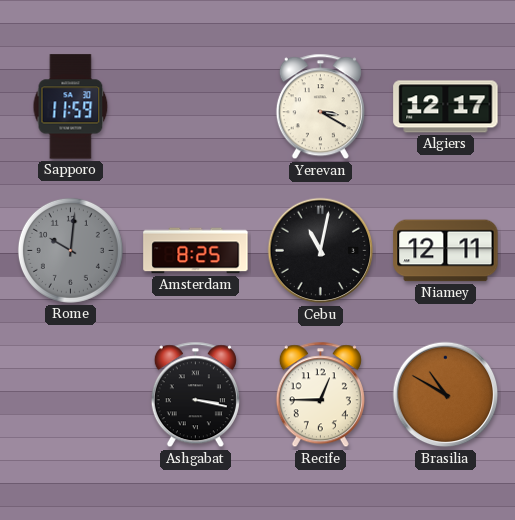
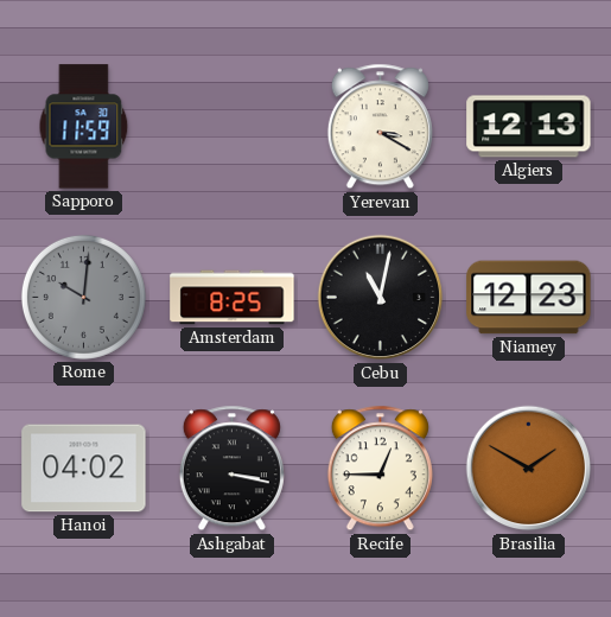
Algiers: 12:17 -> 12:13
Niamey: 12:11 -> 12:23
Hanoi: none -> 04:02
Brasilia: 10:50 -> 1:50
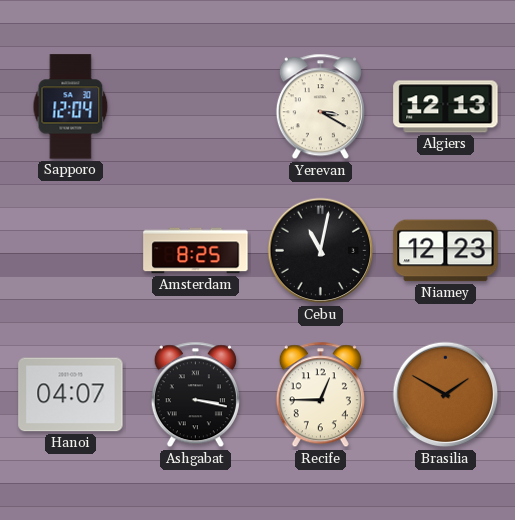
Sapporo: 11:59 -> 12:04
Rome: 10:01 -> none
Hanoi: 04:02 -> 04:07
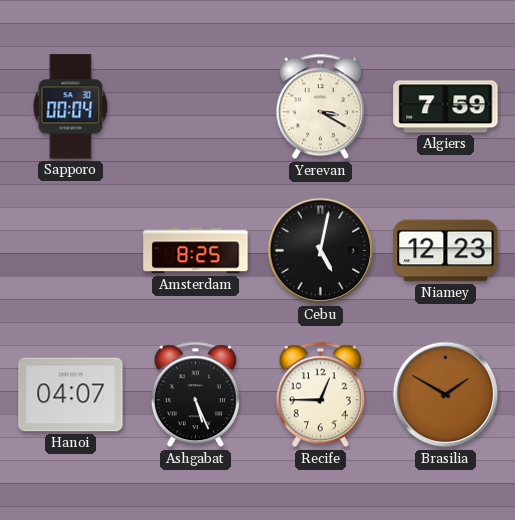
Sapporo: 12:04 -> 00:04
Algiers: 12:13 -> 7:59
Cebu: 11:02 -> 5:02
Ashgabat: 3:17 -> 5:26
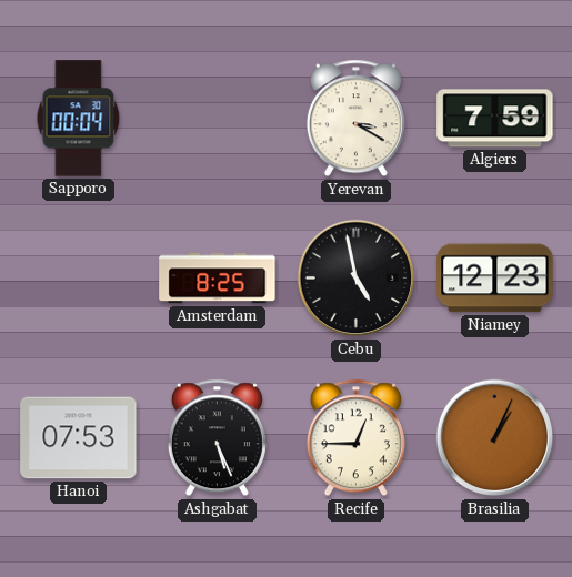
Cebu: 5:02 -> 4:58
Hanoi: 04:07 -> 07:53
Brasilia: 1:50 -> 1:04
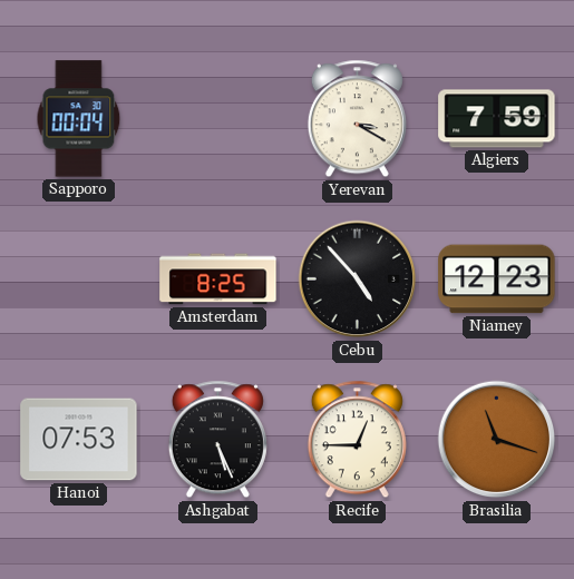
Cebu: 4:58 -> 4:53
Brasilia: 1:04 -> 11:18
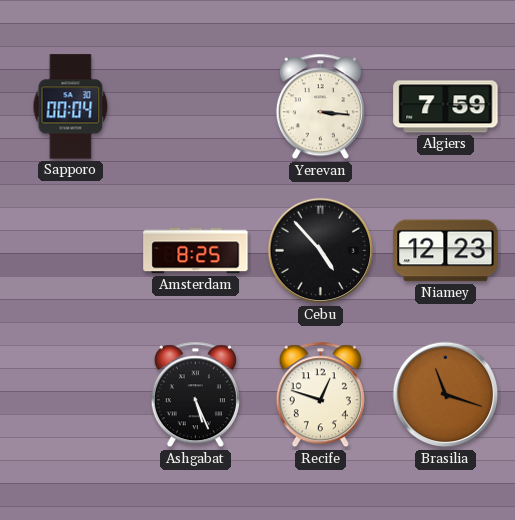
Yerevan: 3:20 -> 3:16
Hanoi: 07:53 -> none
Recife: 12:45 -> 12:48
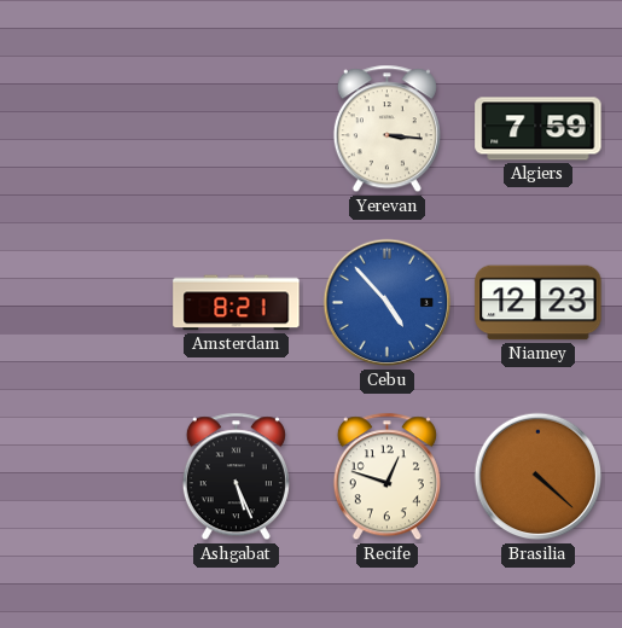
Sapporo: 00:04 -> none
Amsterdam: 8:25 -> 8:21
Cebu dial: black -> blue
Brasilia: 11:18 -> 4:22
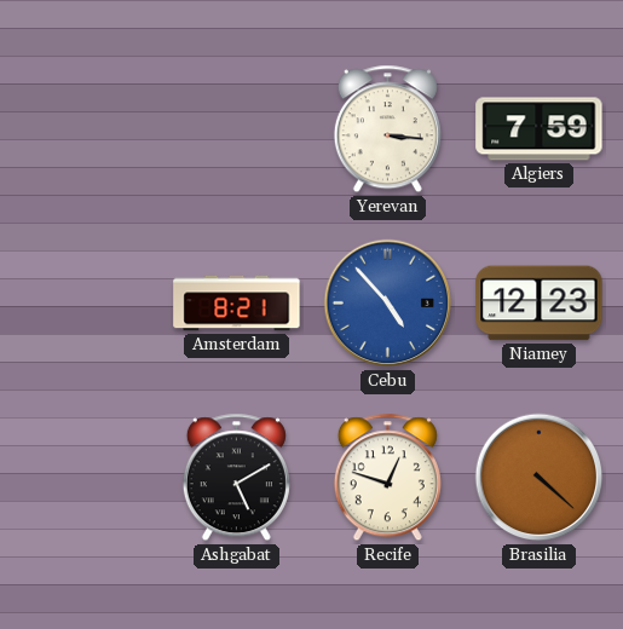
Ashgabat: 5:26 -> 5:10
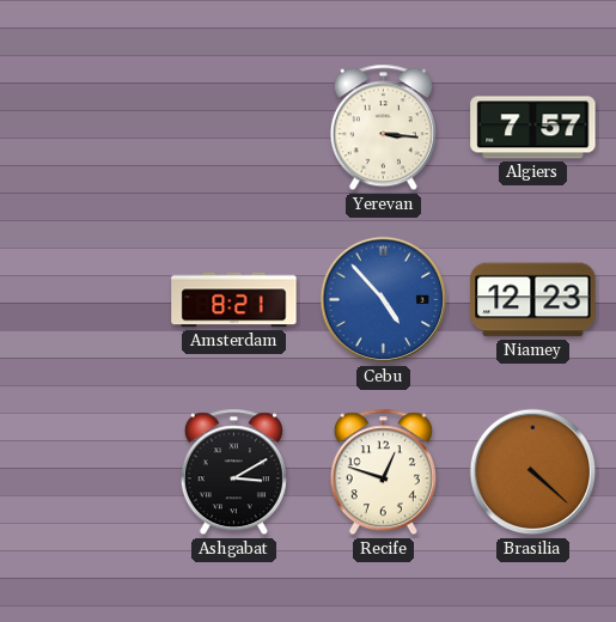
Algiers: 7:59 -> 7:57
Ashgabat: 5:10 -> 3:10
